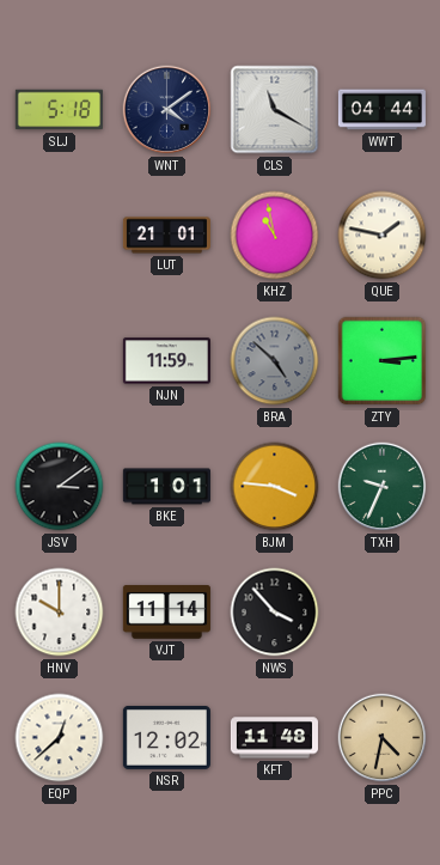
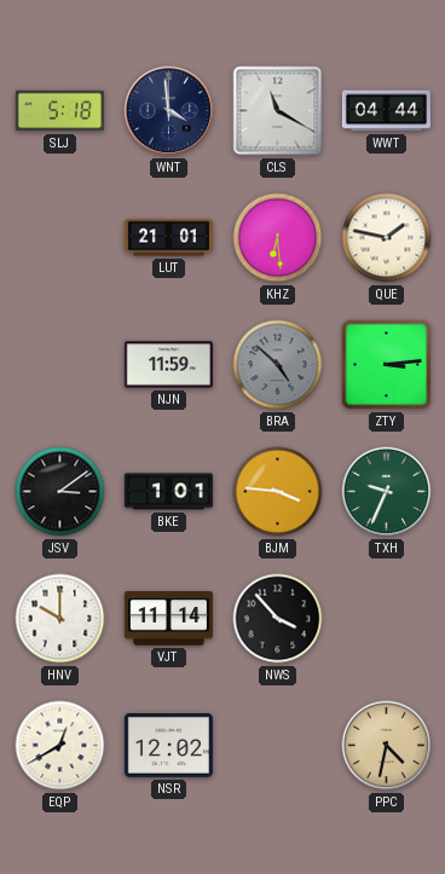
WNT: 4:09 -> 3:59
KHZ: 10:58 -> 6:29
EQP: 12:38 -> 12:40
KFT: 11:48 -> none
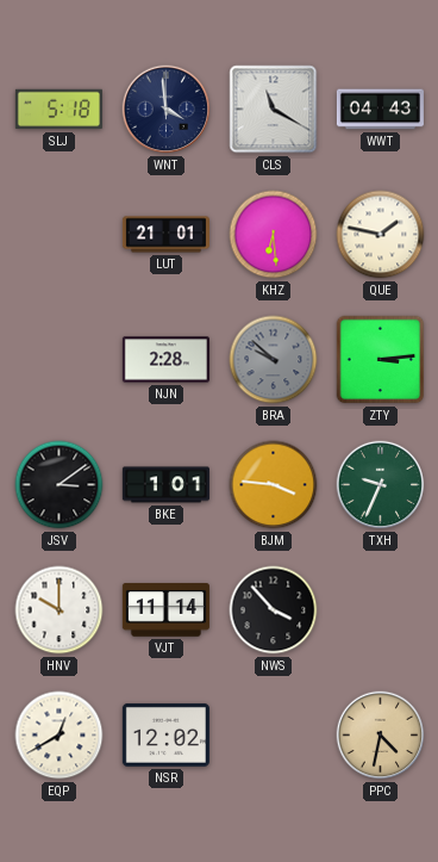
WWT: 04:44 -> 04:43
NJN: 11:59 -> 2:28
BRA: 4:52 -> 9:52
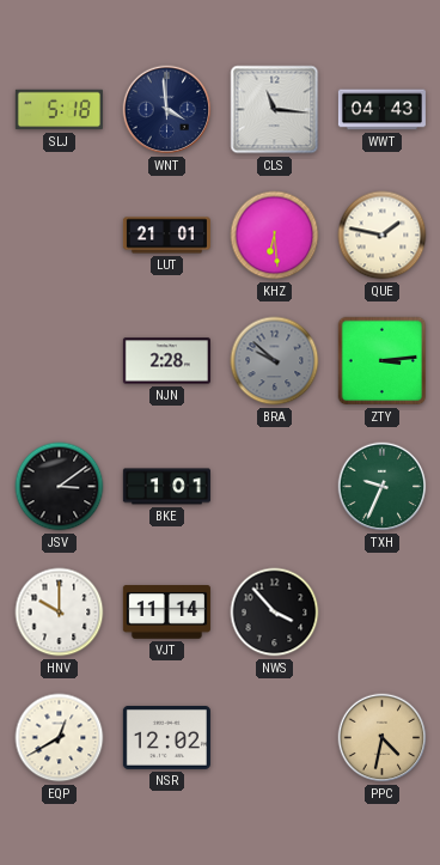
CLS: 11:20 -> 11:16
BJM: 3:46 -> none
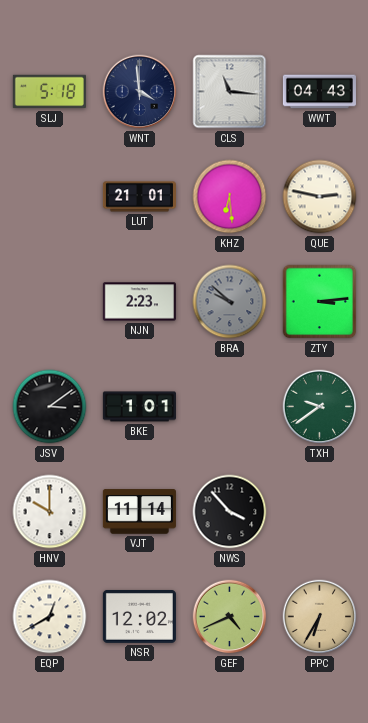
QUE: 1:47 -> 2:47
NJN: 2:28 -> 2:23
TXH: 9:34 -> 9:39
GEF: none -> 4:41
PPC: 4:32 -> 6:35
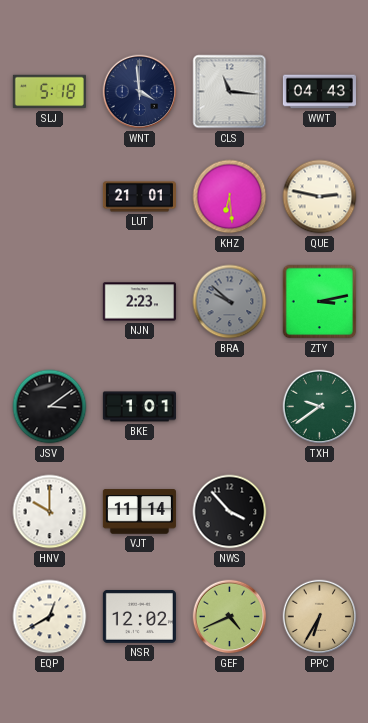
ZTY: 3:14 -> 3:13
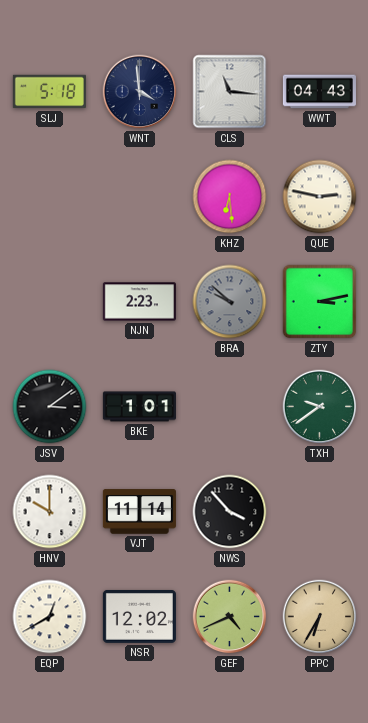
LUT: 21:01 -> none
